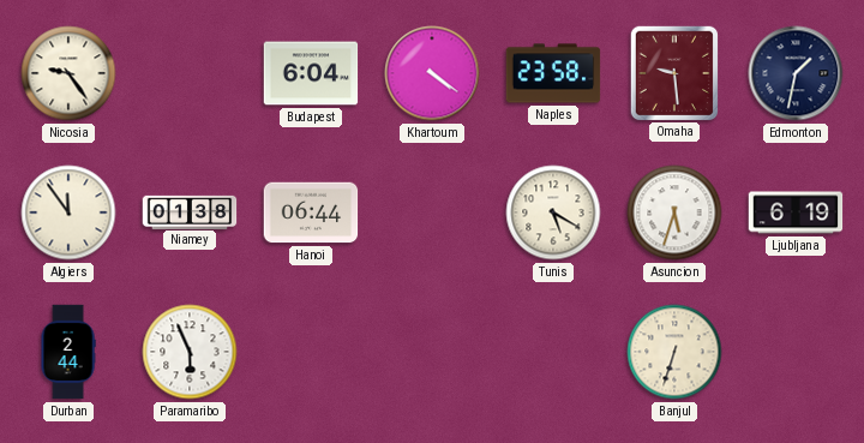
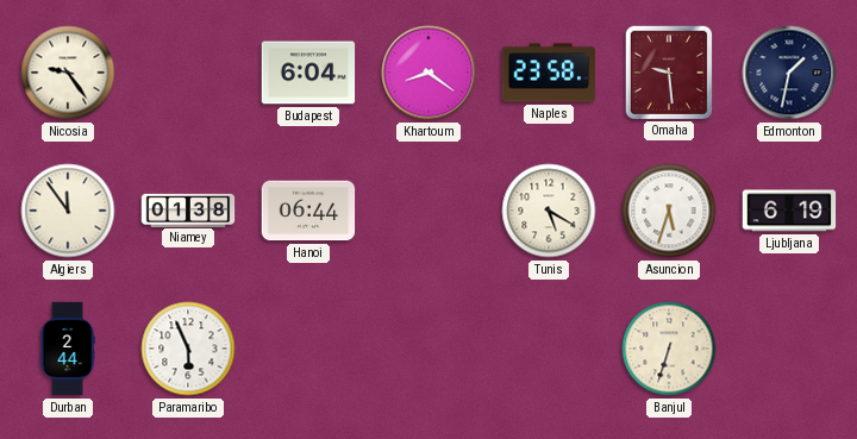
Khartoum: 4:21 -> 8:21
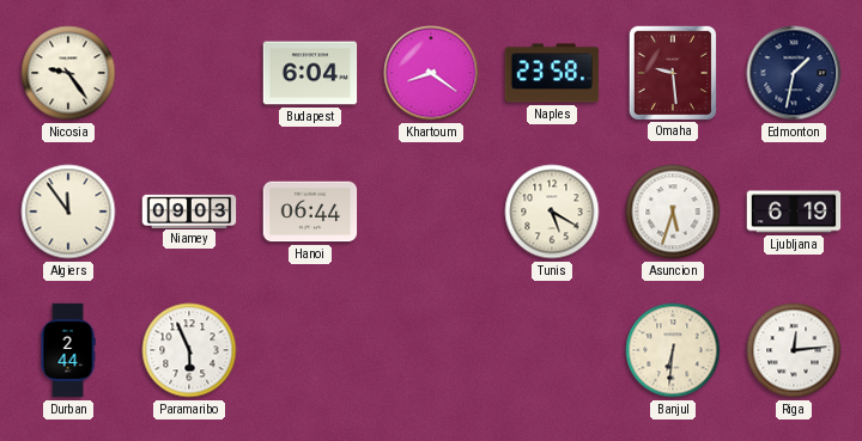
Niamey: 01:38 -> 09:03
Banjul: 6:33 -> 6:31
Riga: none -> 12:14
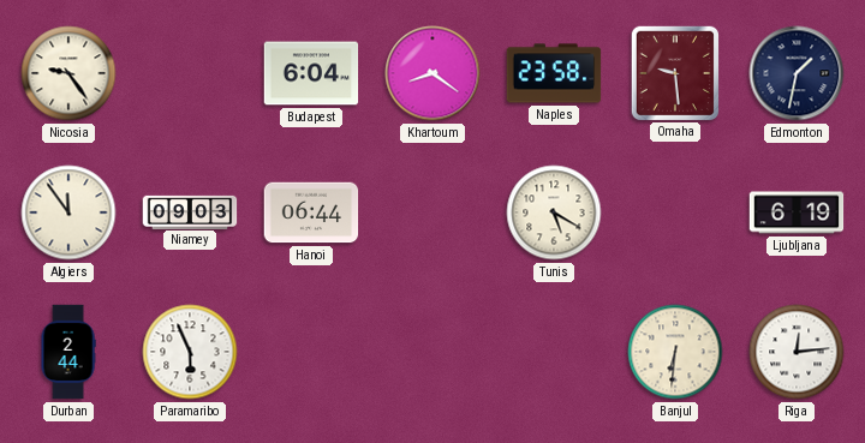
Asuncion: 5:33 -> none
